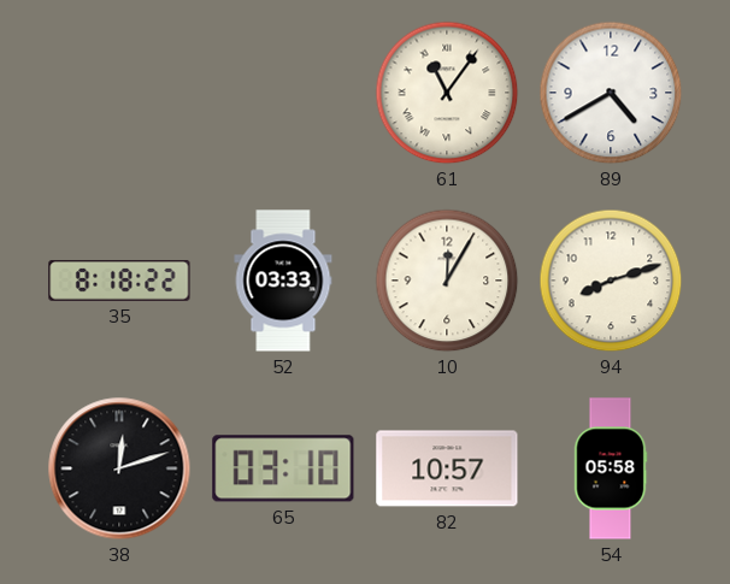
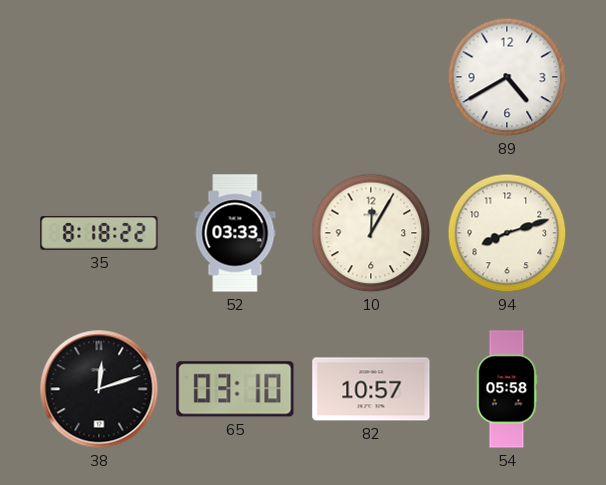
61: 11:06 -> none
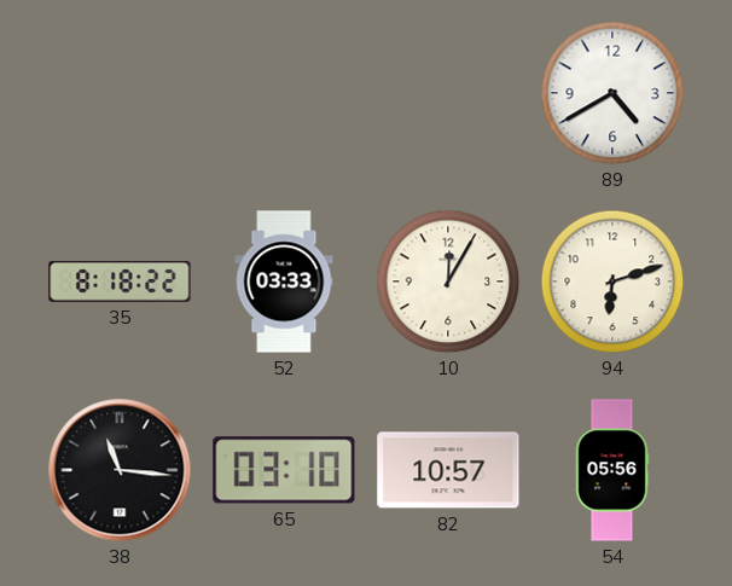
94: 8:12 -> 6:12
38: 12:12 -> 11:16
54: 05:58 -> 05:56
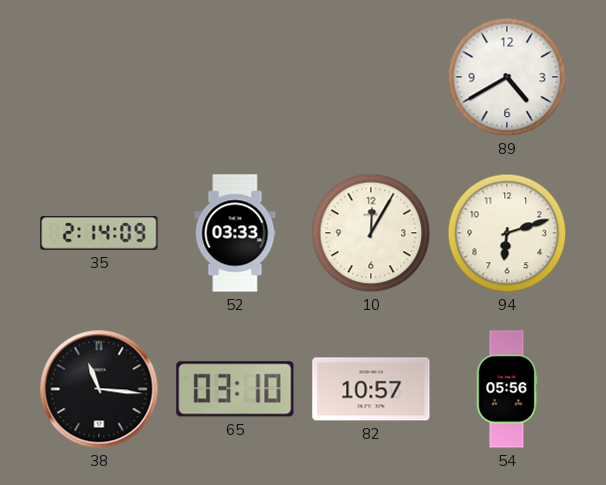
35: 8:18 -> 2:14
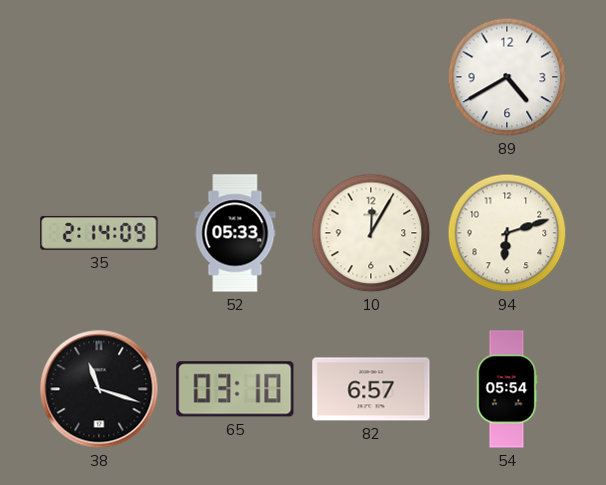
52: 03:33 -> 05:33
38: 11:16 -> 11:18
82: 10:57 -> 6:57
54: 05:56 -> 05:54
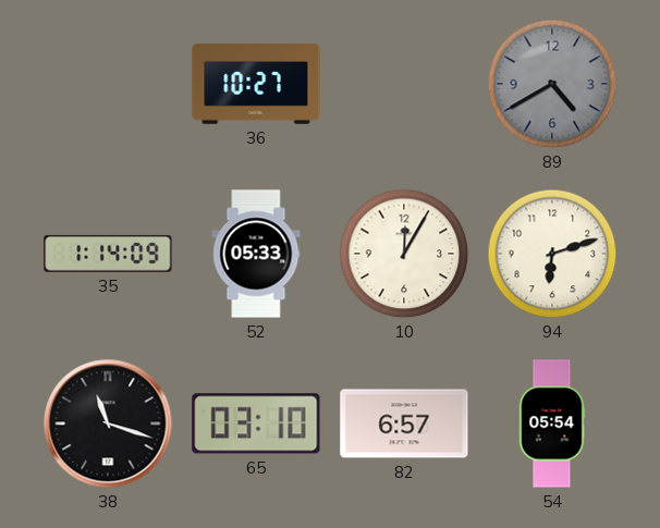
36: none -> 10:27
89 dial: white -> grey
35: 2:14 -> 1:14
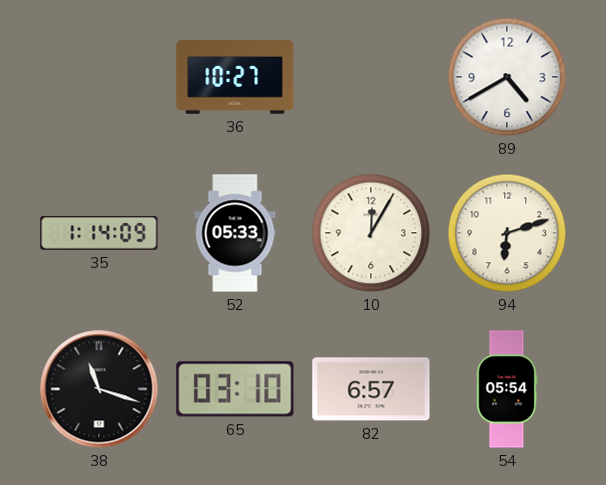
89 dial: grey -> white
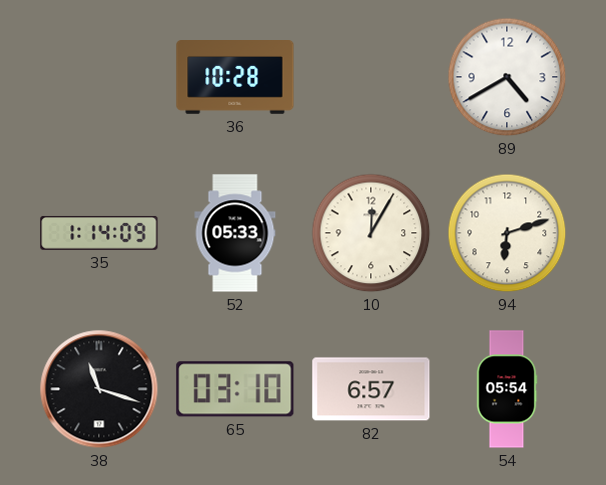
36: 10:27 -> 10:28
